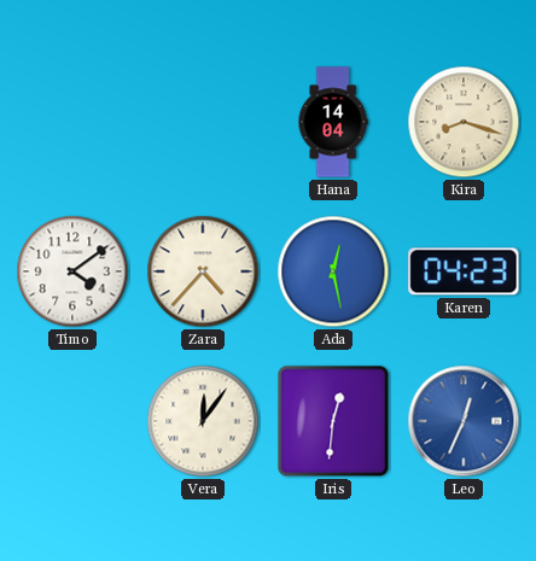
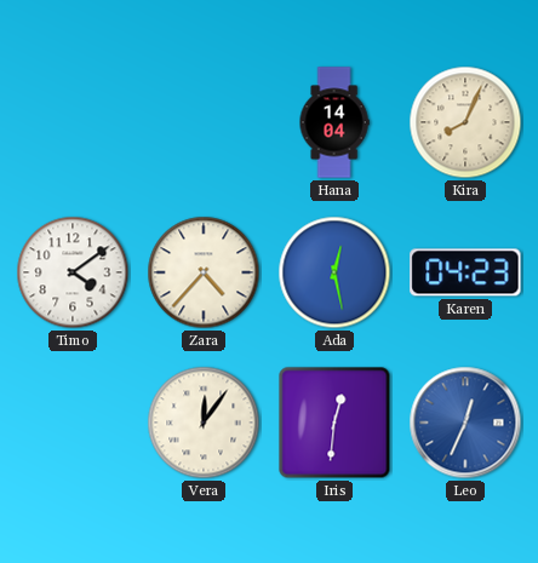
Kira: 8:18 -> 8:04
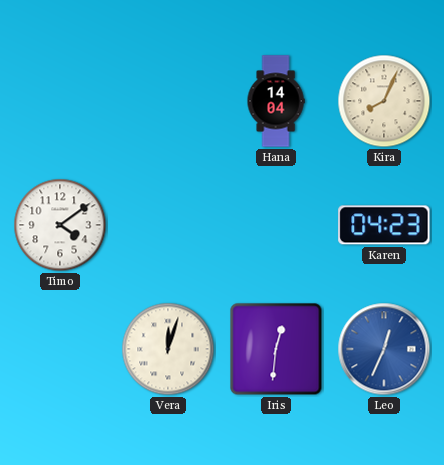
Zara: 4:37 -> none
Ada: 12:28 -> none
Vera: 12:06 -> 12:03
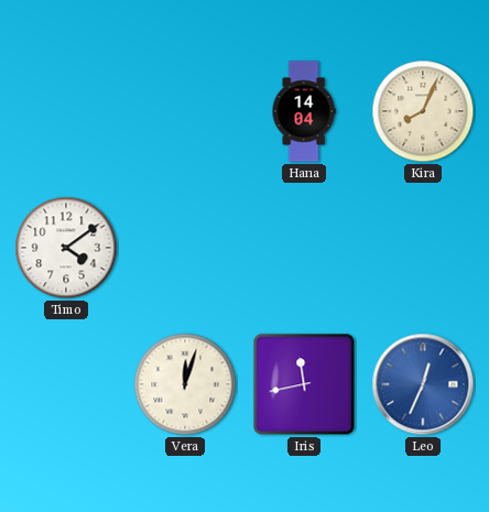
Karen: 04:23 -> none
Iris: 12:31 -> 11:43
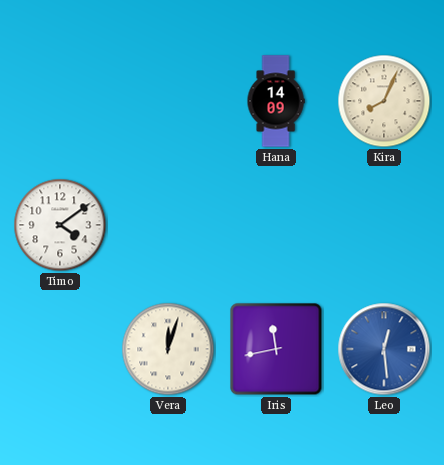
Hana: 14:04 -> 14:09
Leo: 12:34 -> 12:29
